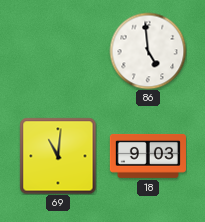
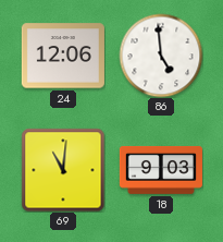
24: none -> 12:06
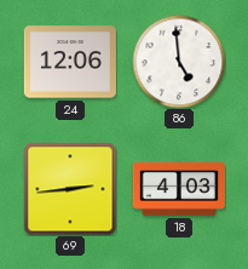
69: 11:01 -> 2:44
18: 9:03 -> 4:03
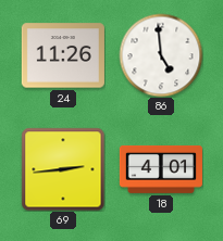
24: 12:06 -> 11:26
18: 4:03 -> 4:01
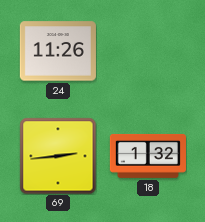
86: 4:59 -> none
18: 4:01 -> 1:32
